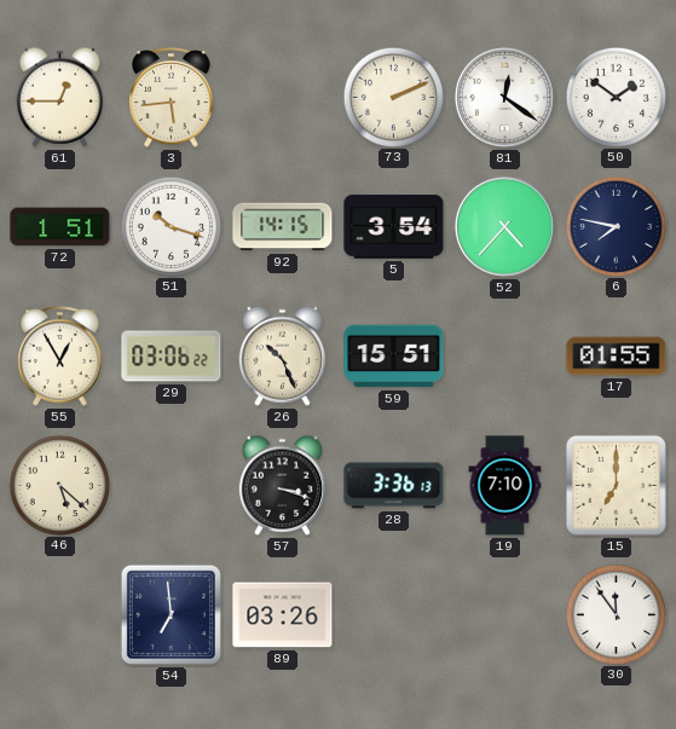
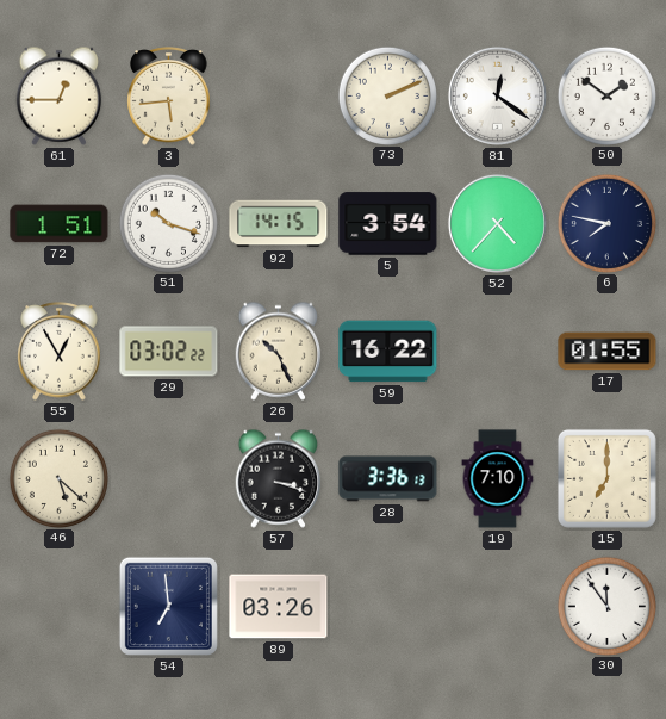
29: 03:06 -> 03:02
59: 15:51 -> 16:22
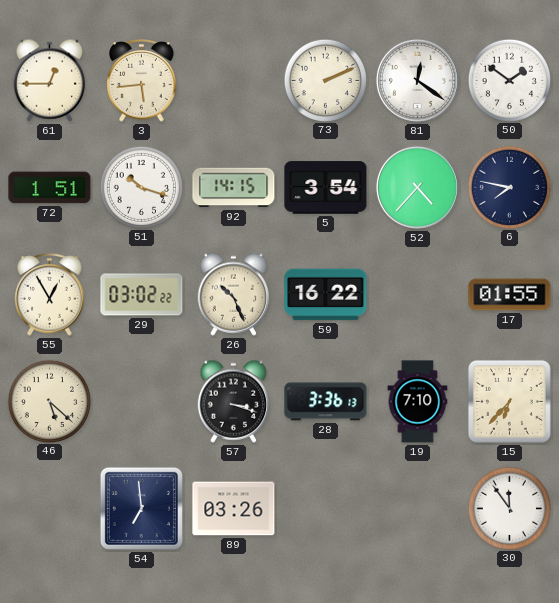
15: 7:00 -> 6:37
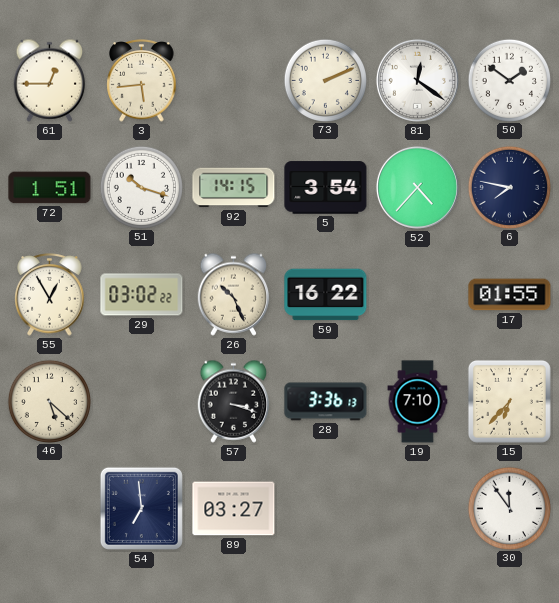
89: 03:26 -> 03:27
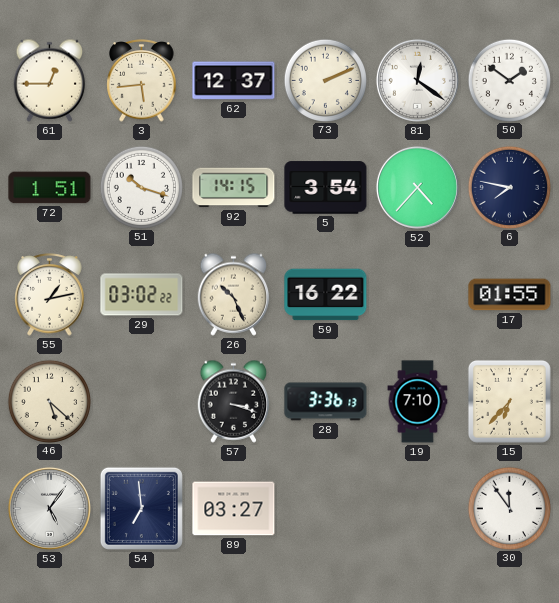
62: none -> 12:37
55: 12:55 -> 1:13
53: none -> 5:06
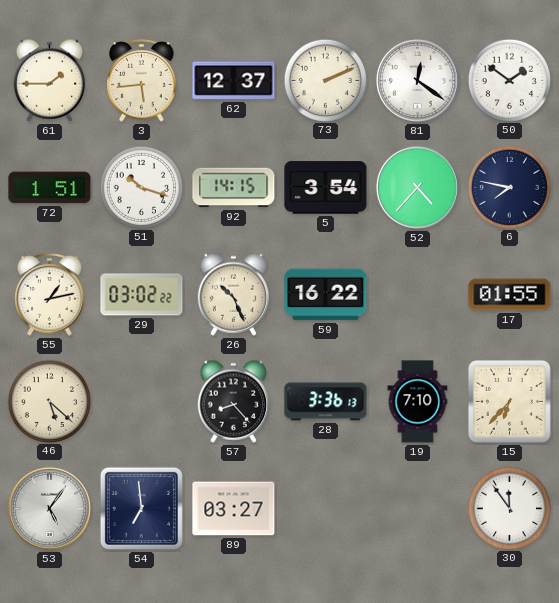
61: 12:45 -> 1:45
57: 3:18 -> 8:23
